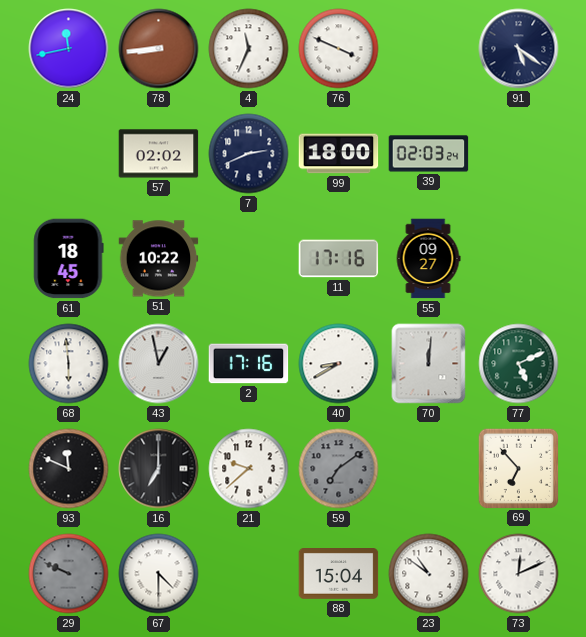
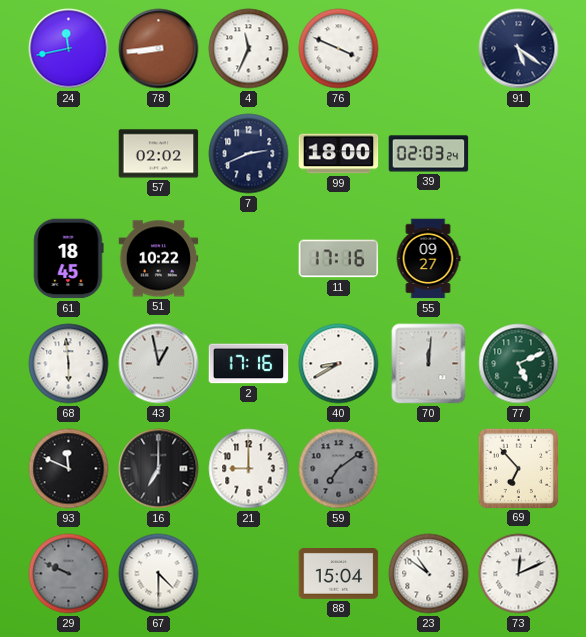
21: 9:38 -> 9:00
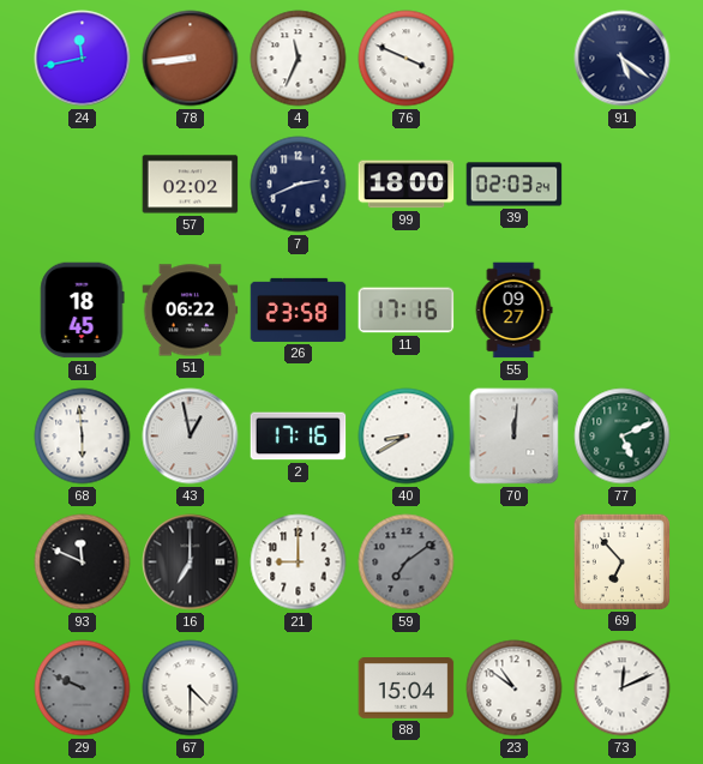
51: 10:22 -> 06:22
26: none -> 23:58
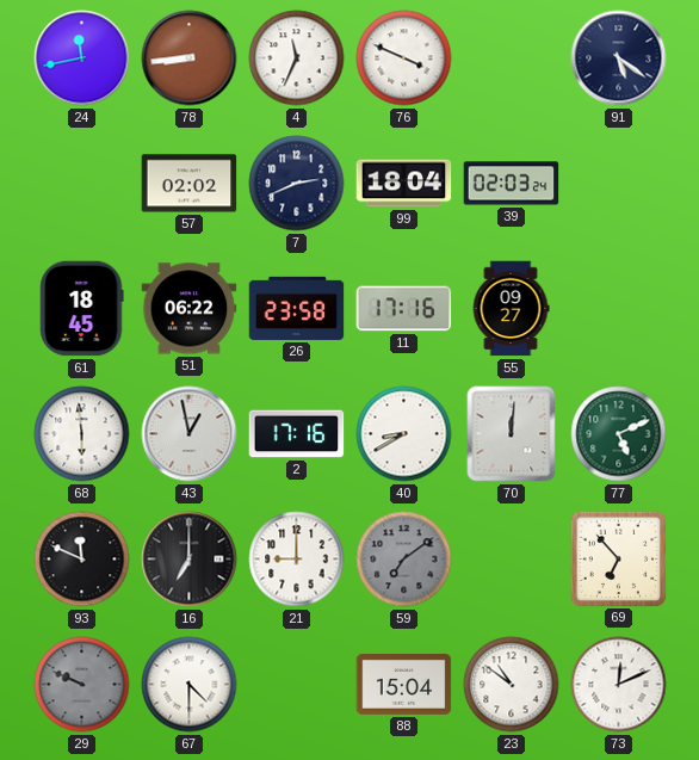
99: 18:00 -> 18:04
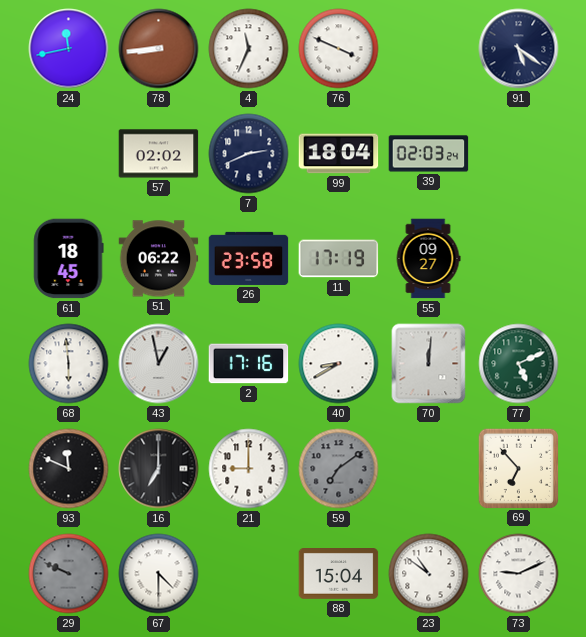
11: 17:16 -> 17:19
73: 12:11 -> 9:11
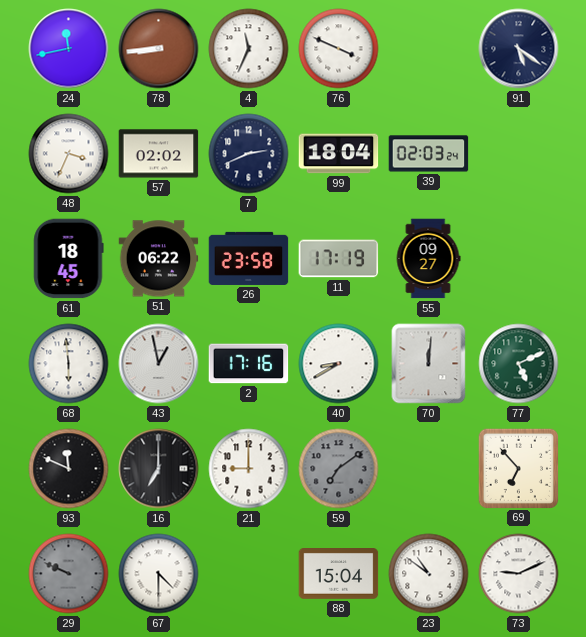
48: none -> 3:34
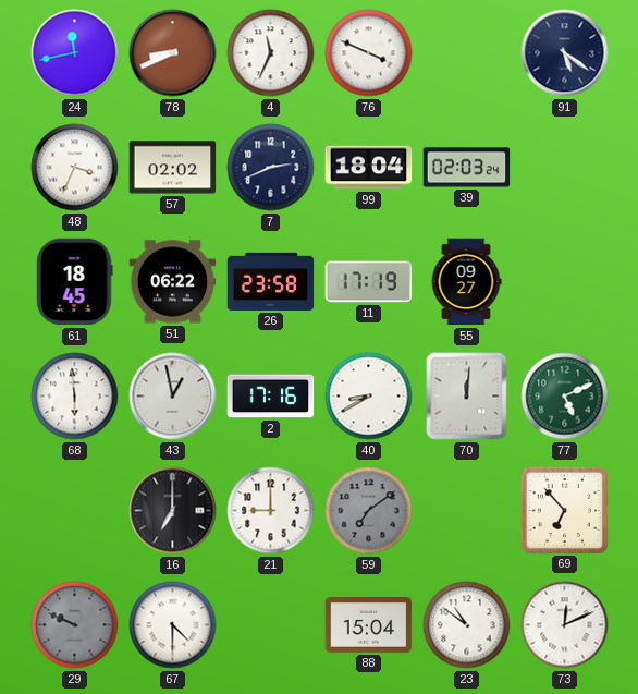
78: 8:44 -> 8:41
93: 11:49 -> none
73: 9:11 -> 12:11
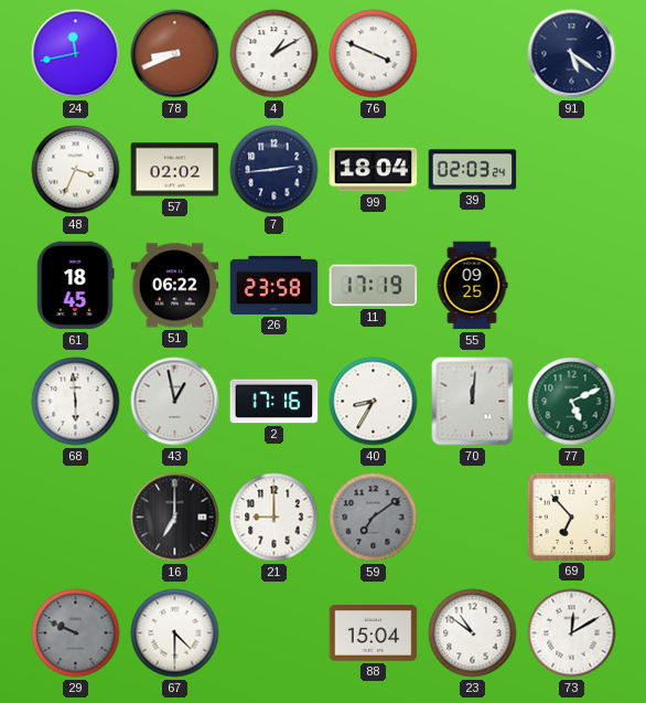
4: 11:34 -> 1:10
7: 2:41 -> 2:44
55: 09:27 -> 09:25
40: 8:40 -> 8:35
73: 12:11 -> 12:10
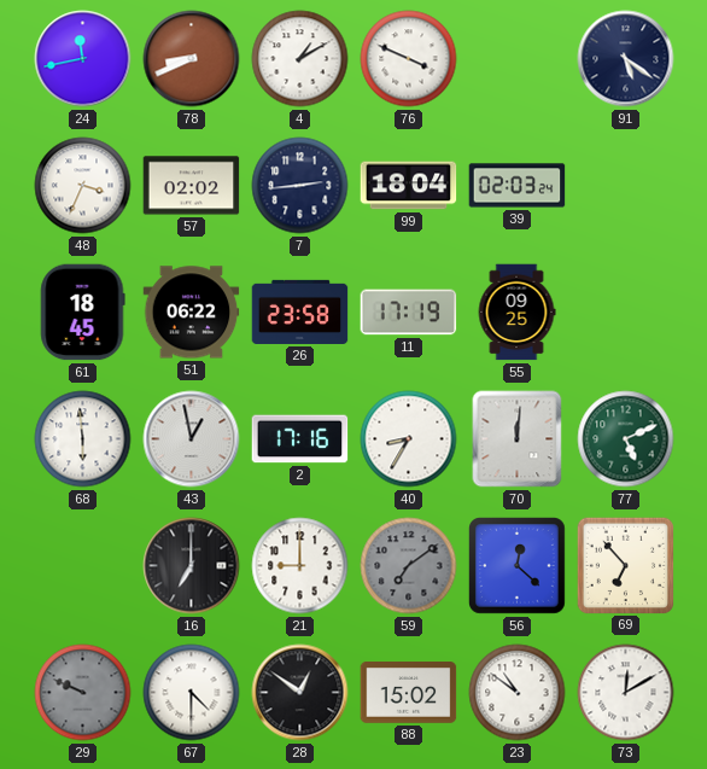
56: none -> 12:22
28: none -> 12:51
88: 15:04 -> 15:02
